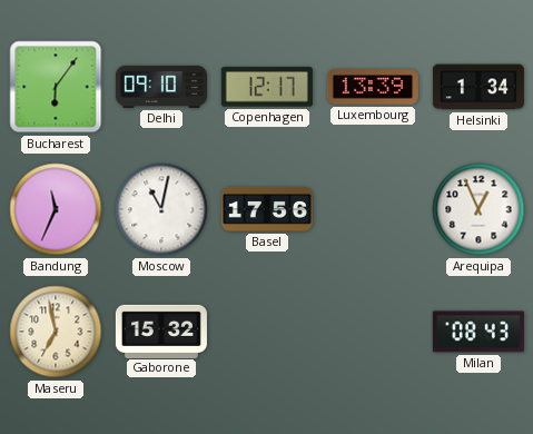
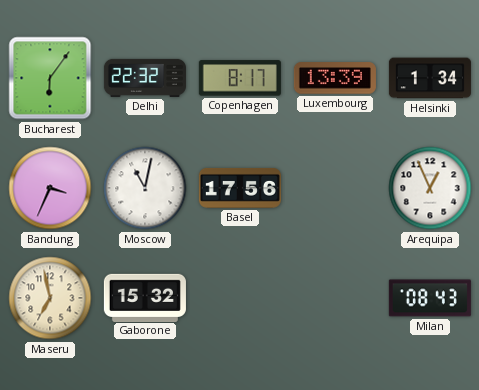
Delhi: 09:10 -> 22:32
Copenhagen: 12:17 -> 8:17
Bandung: 11:34 -> 3:34
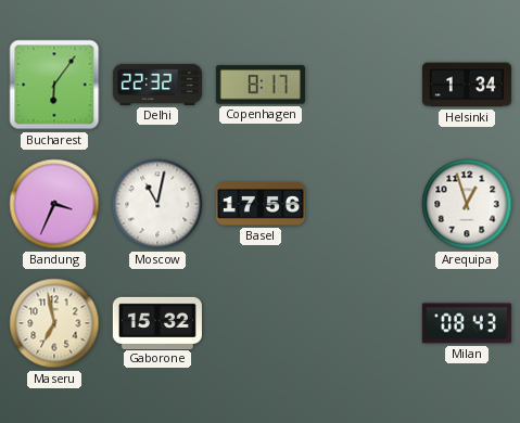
Luxembourg: 13:39 -> none
Arequipa: 12:56 -> 12:57
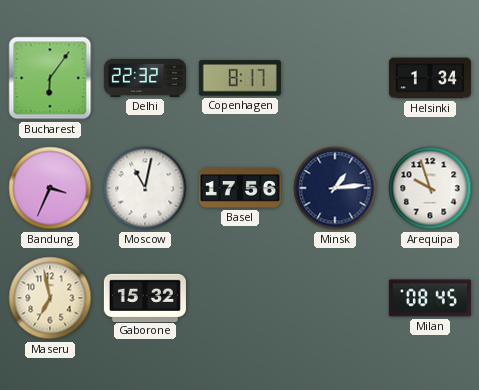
Minsk: none -> 1:14
Arequipa: 12:57 -> 9:57
Milan: 08:43 -> 08:45
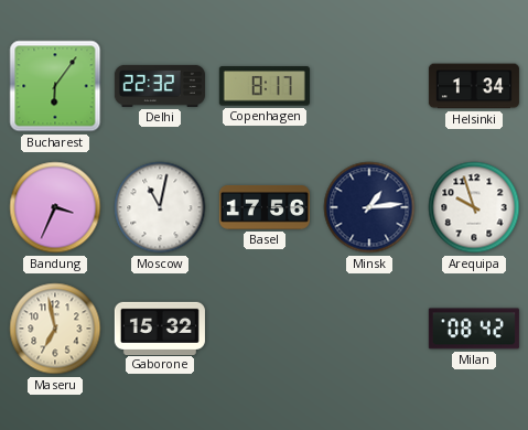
Milan: 08:45 -> 08:42
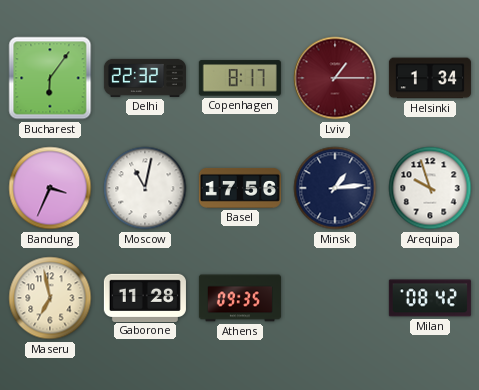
Lviv: none -> 1:15
Gaborone: 15:32 -> 11:28
Athens: none -> 09:35
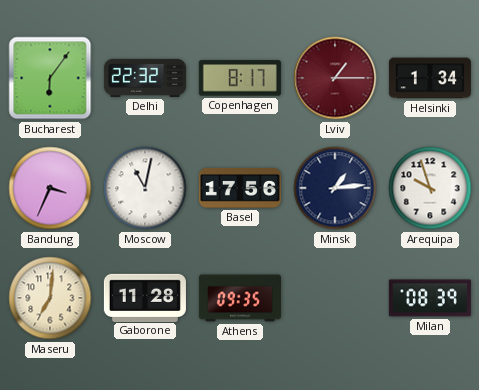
Maseru: 6:58 -> 7:01
Milan: 08:42 -> 08:39
